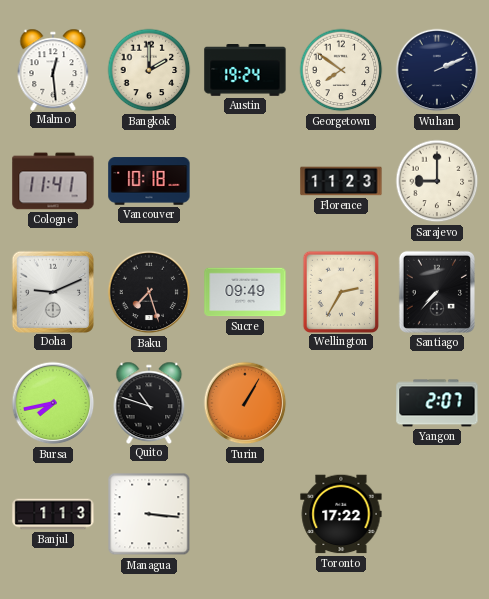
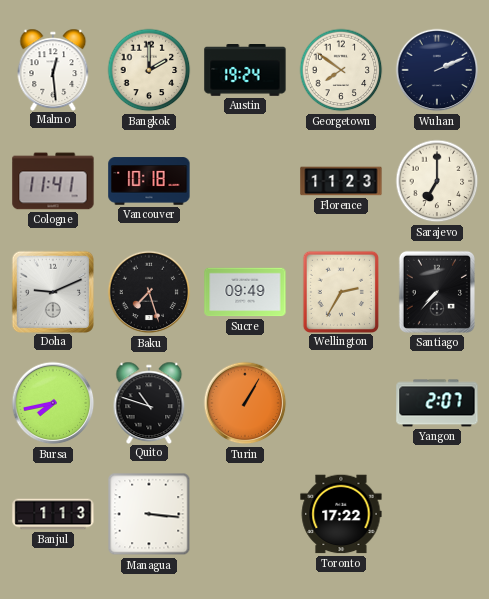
Sarajevo: 9:00 -> 7:00
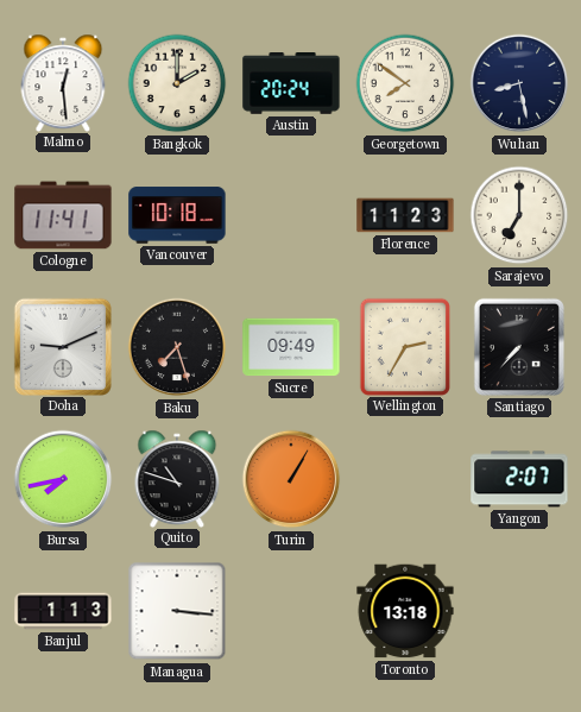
Austin: 19:24 -> 20:24
Wuhan: 2:11 -> 8:28
Toronto: 17:22 -> 13:18
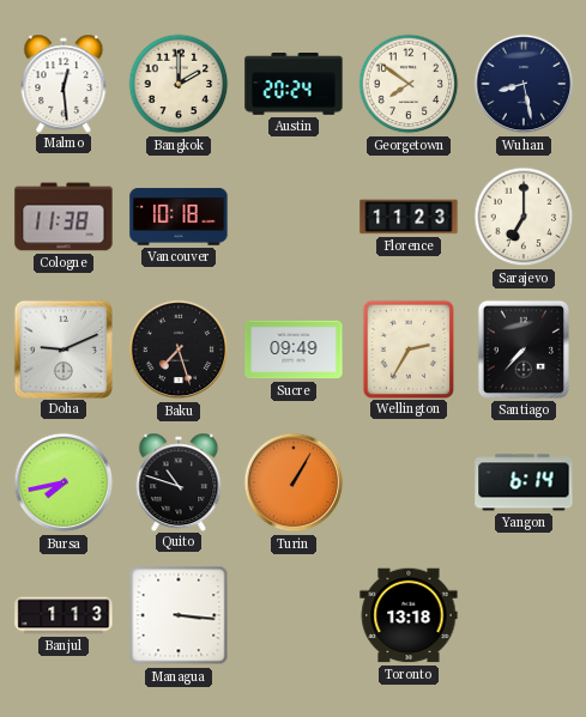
Cologne: 11:41 -> 11:38
Yangon: 2:07 -> 6:14
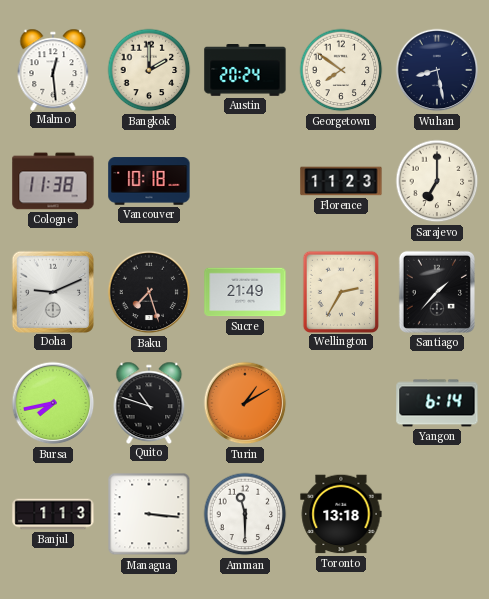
Sucre: 09:49 -> 21:49
Santiago: 7:37 -> 1:37
Turin: 1:05 -> 1:10
Amman: none -> 11:30
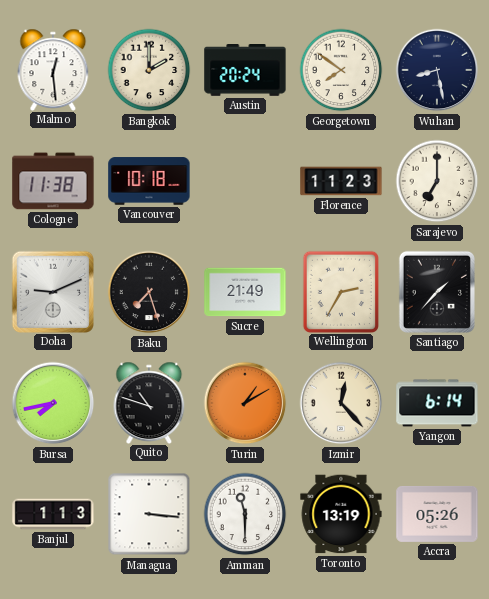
Izmir: none -> 12:23
Toronto: 13:18 -> 13:19
Accra: none -> 05:26
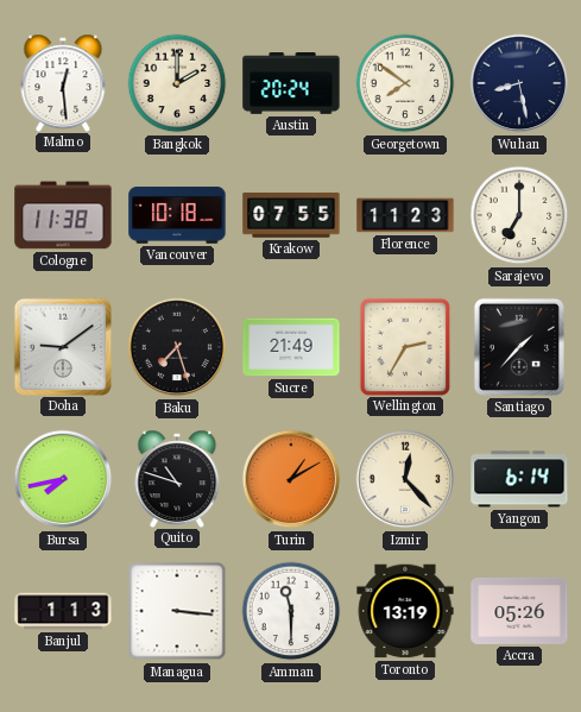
Krakow: none -> 07:55
Doha: 9:11 -> 9:09
